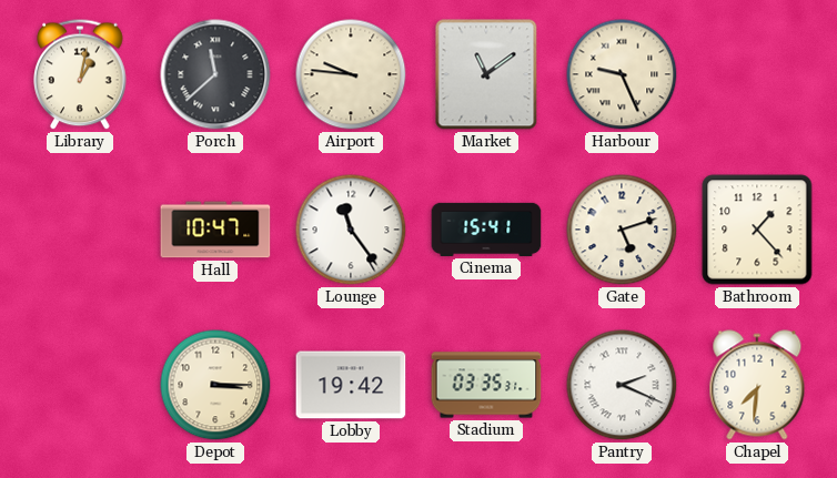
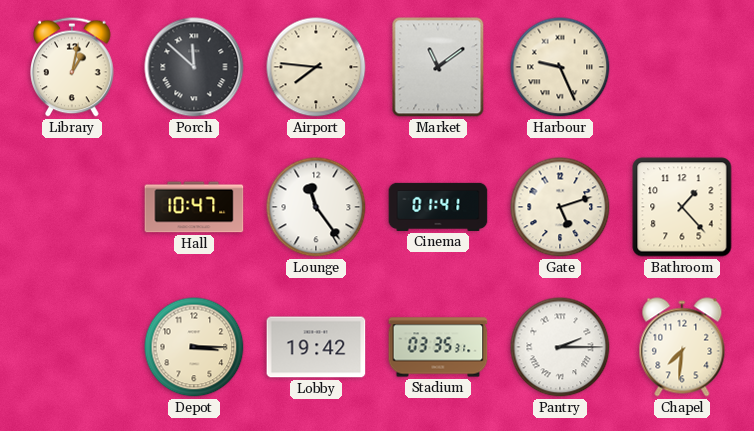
Porch: 11:38 -> 11:52
Airport: 9:46 -> 7:46
Cinema: 15:41 -> 01:41
Pantry: 2:19 -> 2:15
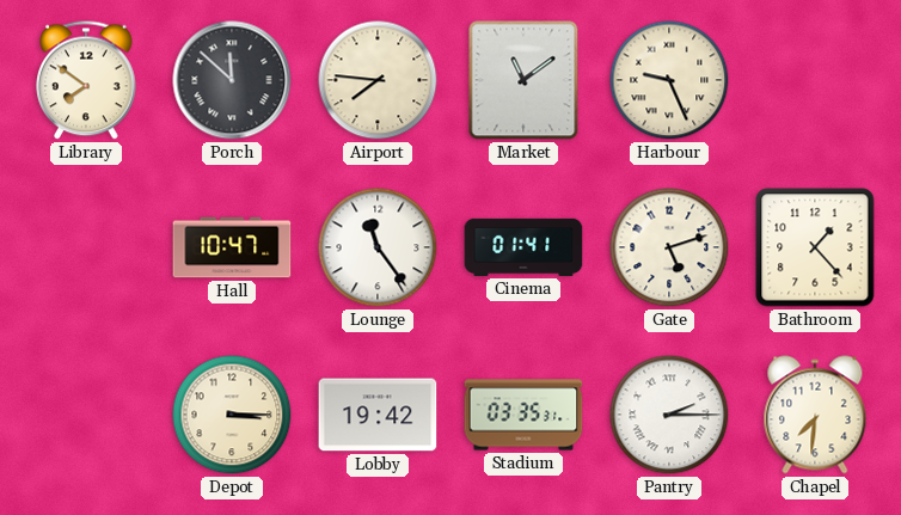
Library: 1:02 -> 7:51
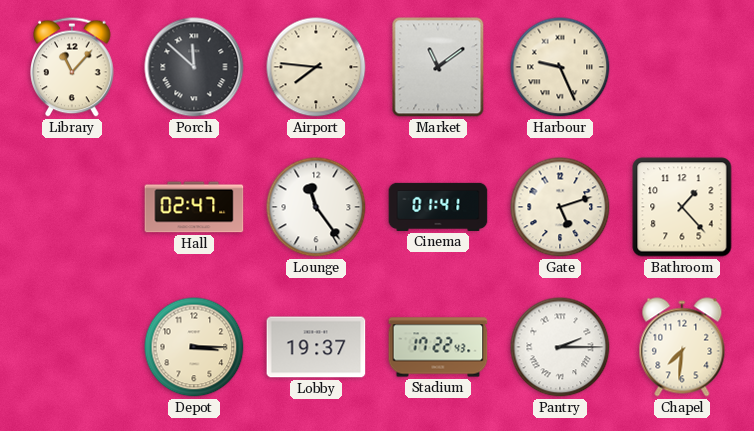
Library: 7:51 -> 11:07
Hall: 10:47 -> 02:47
Lobby: 19:42 -> 19:37
Stadium: 03:35 -> 17:22
